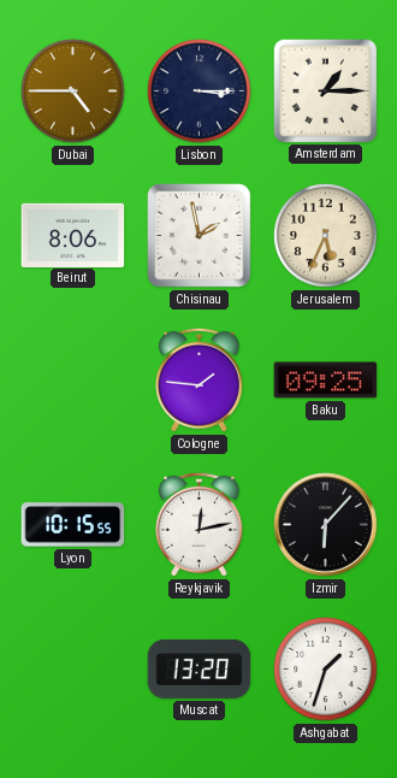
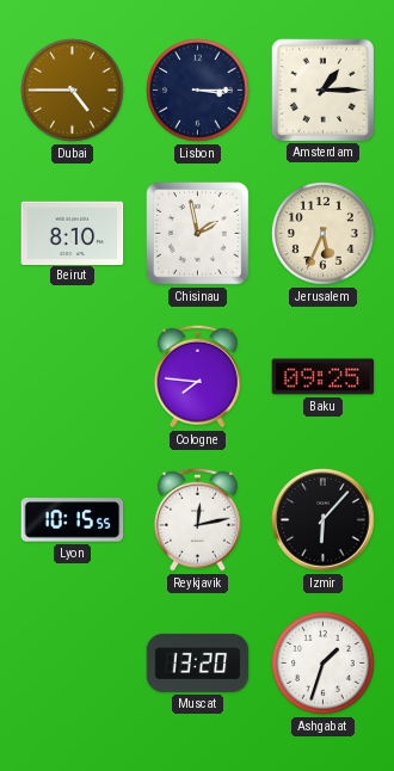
Beirut: 8:06 -> 8:10
Cologne: 1:46 -> 7:46
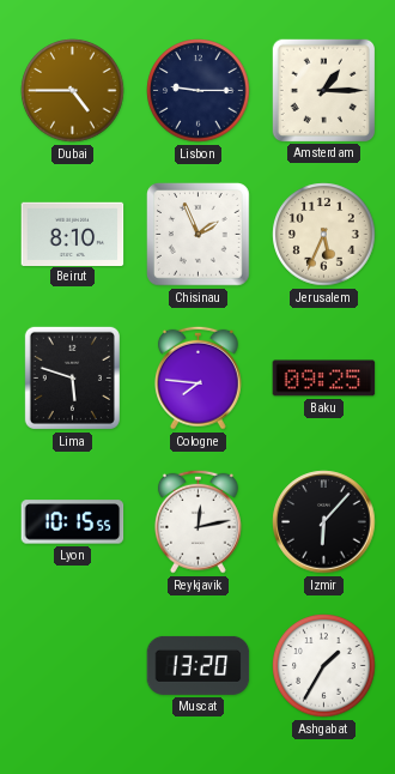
Lisbon: 3:15 -> 9:15
Chisinau: 1:58 -> 1:56
Lima: none -> 5:48
Ashgabat: 1:33 -> 1:35
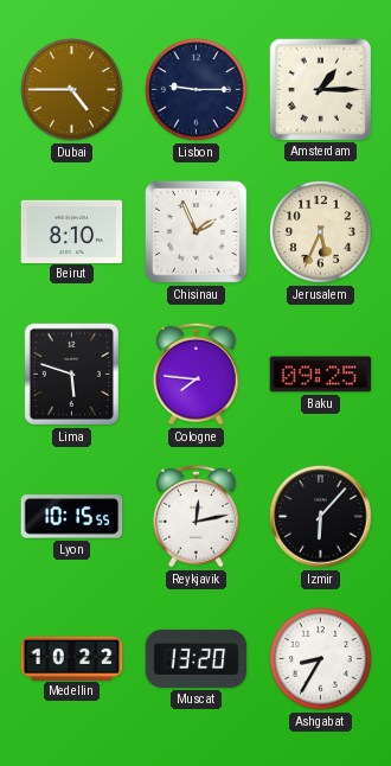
Medellin: none -> 10:22
Ashgabat: 1:35 -> 8:35
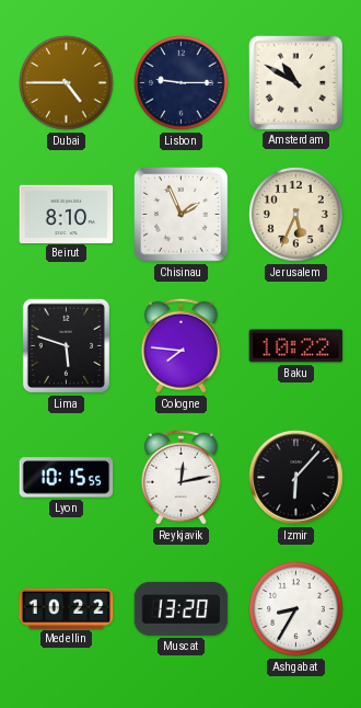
Amsterdam: 1:15 -> 10:50
Baku: 09:25 -> 10:22
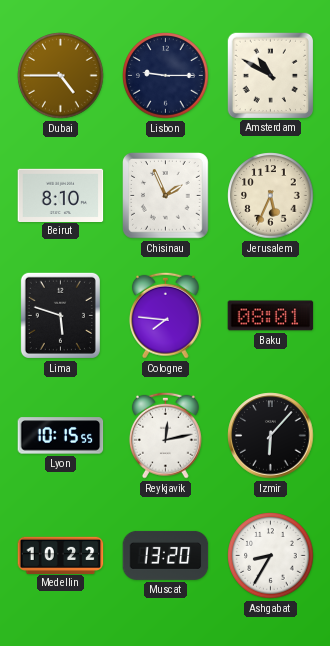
Baku: 10:22 -> 08:01
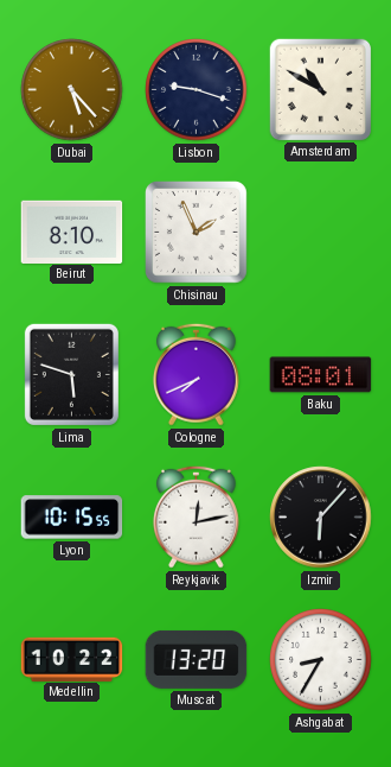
Dubai: 4:45 -> 5:23
Lisbon: 9:15 -> 9:18
Jerusalem: 5:34 -> none
Cologne: 7:46 -> 7:41
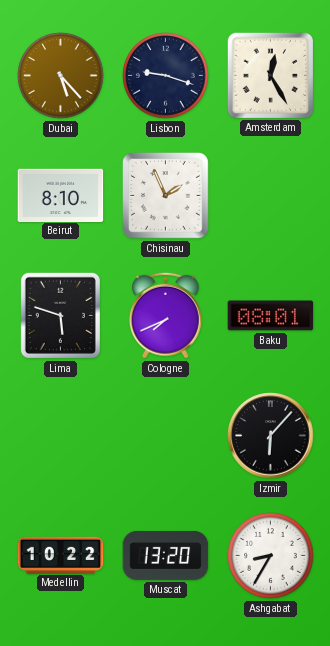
Amsterdam: 10:50 -> 12:25
Lyon: 10:15 -> none
Reykjavik: 12:13 -> none
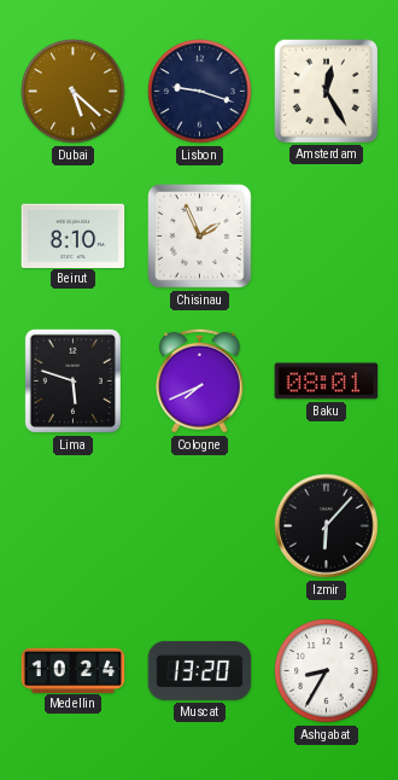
Dubai: 5:23 -> 5:22
Medellin: 10:22 -> 10:24
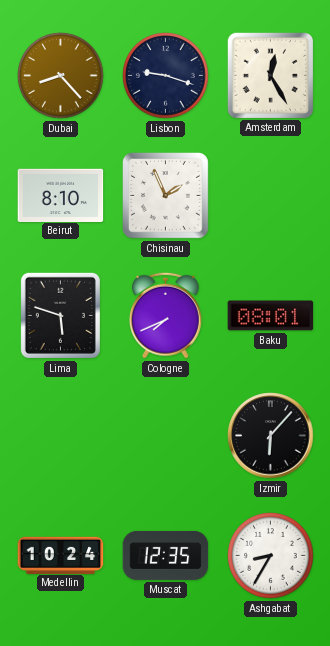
Dubai: 5:22 -> 8:23
Muscat: 13:20 -> 12:35
